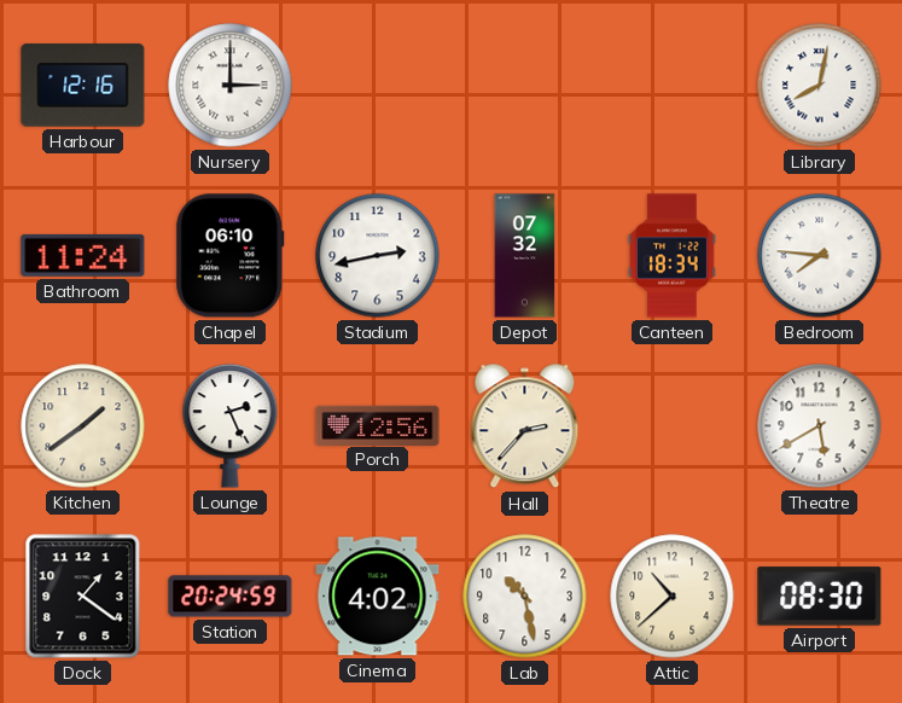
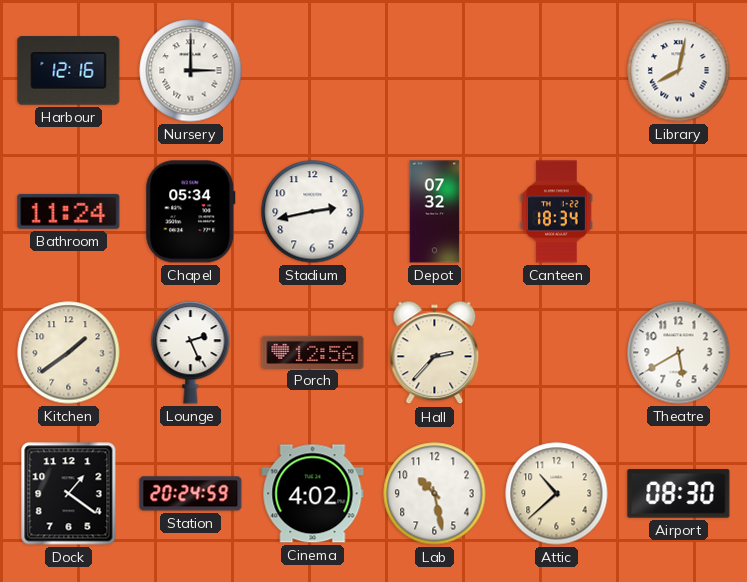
Chapel: 06:10 -> 05:34
Bedroom: 7:46 -> none
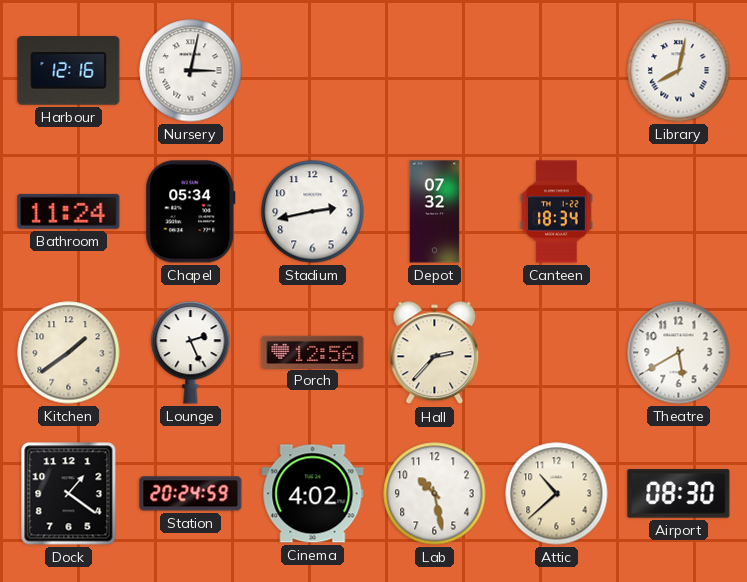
Nursery: 3:00 -> 3:02
